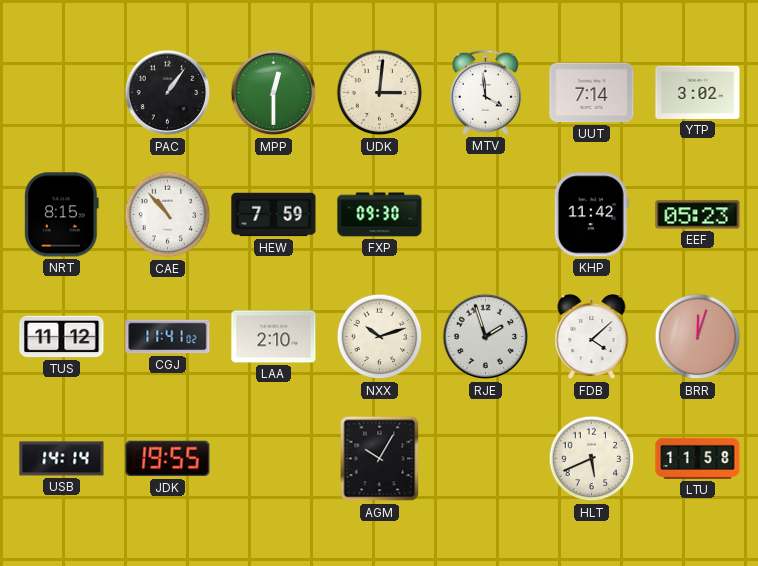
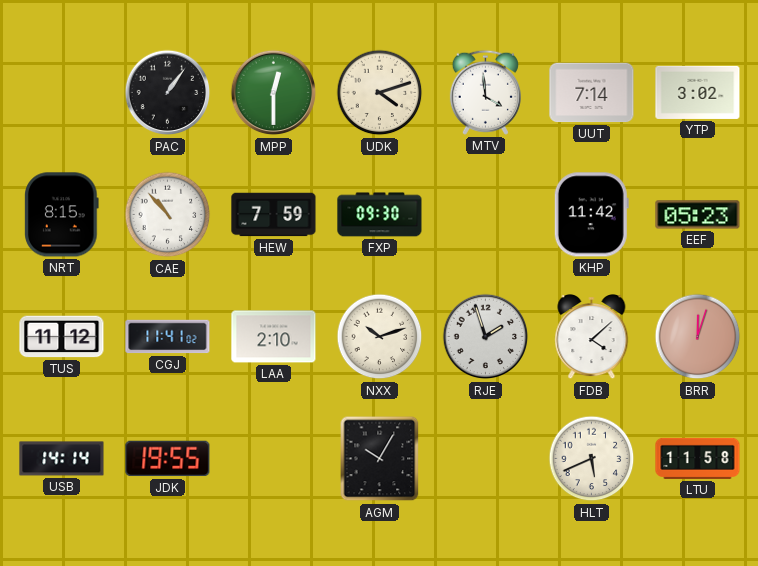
UDK: 3:01 -> 4:12
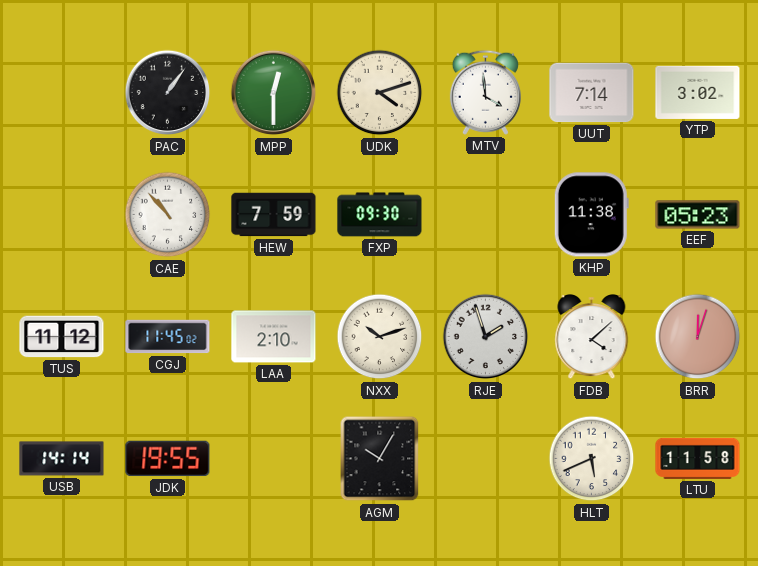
NRT: 8:15 -> none
KHP: 11:42 -> 11:38
CGJ: 11:41 -> 11:45
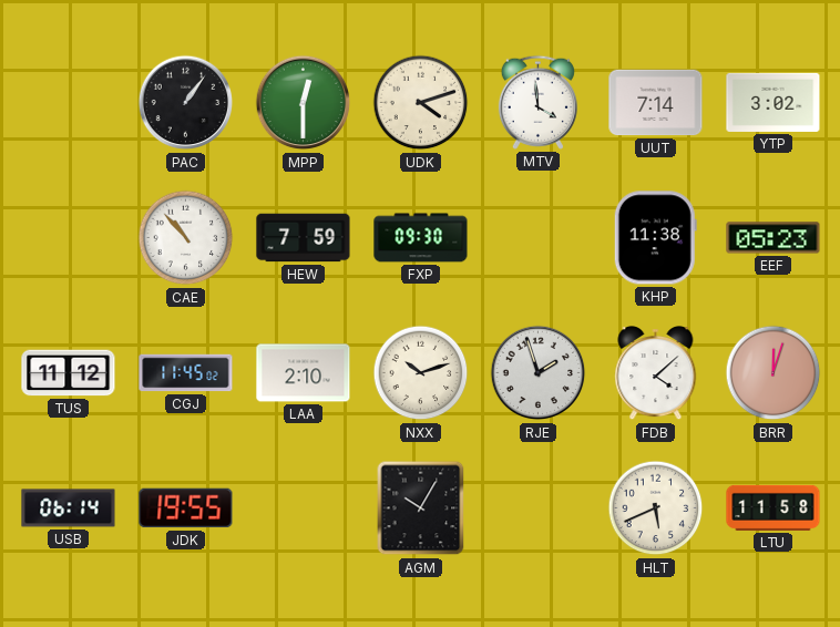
USB: 14:14 -> 06:14
